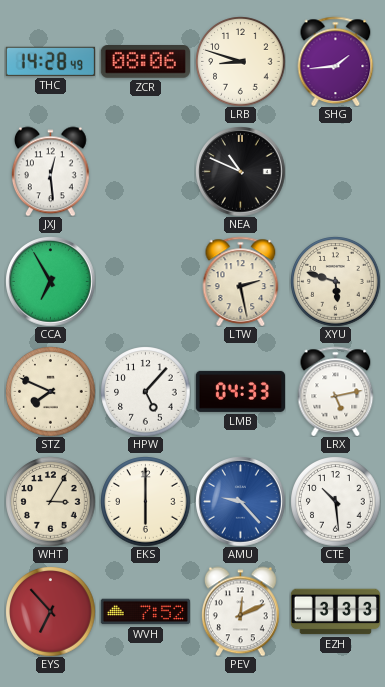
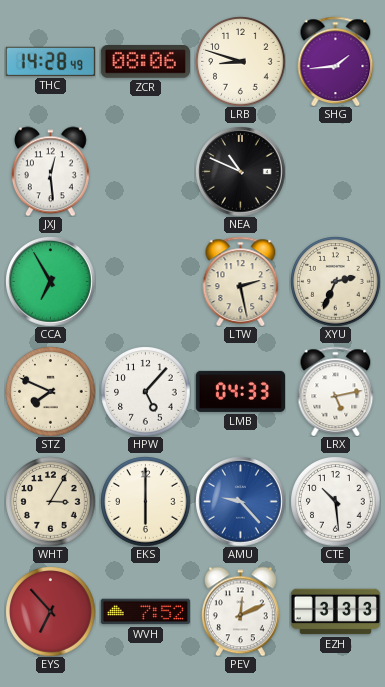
XYU: 5:48 -> 2:34
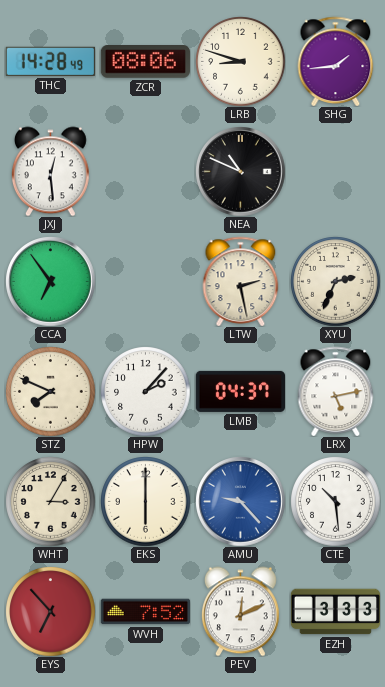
CCA: 6:55 -> 6:54
HPW: 5:07 -> 2:07
LMB: 04:33 -> 04:37
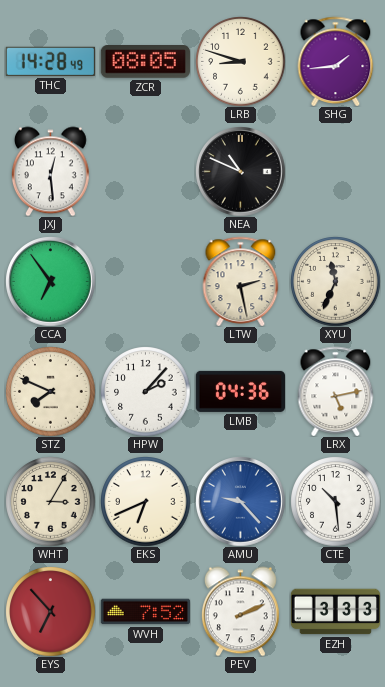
ZCR: 08:06 -> 08:05
XYU: 2:34 -> 11:34
LMB: 04:37 -> 04:36
EKS: 6:00 -> 6:41
PEV: 12:11 -> 2:11
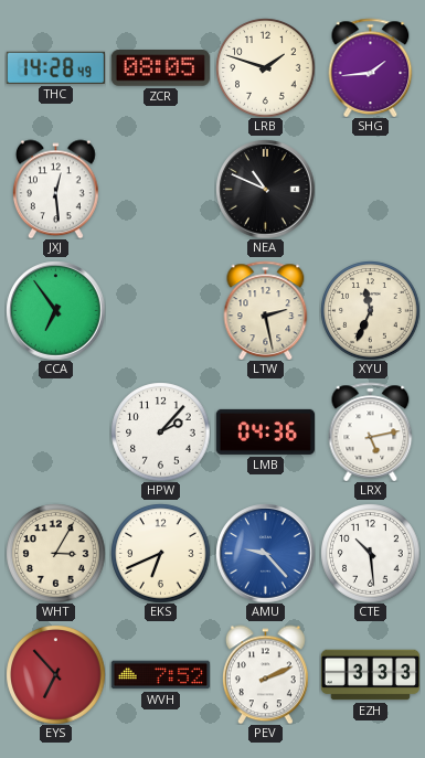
LRB: 8:48 -> 1:48
STZ: 7:49 -> none
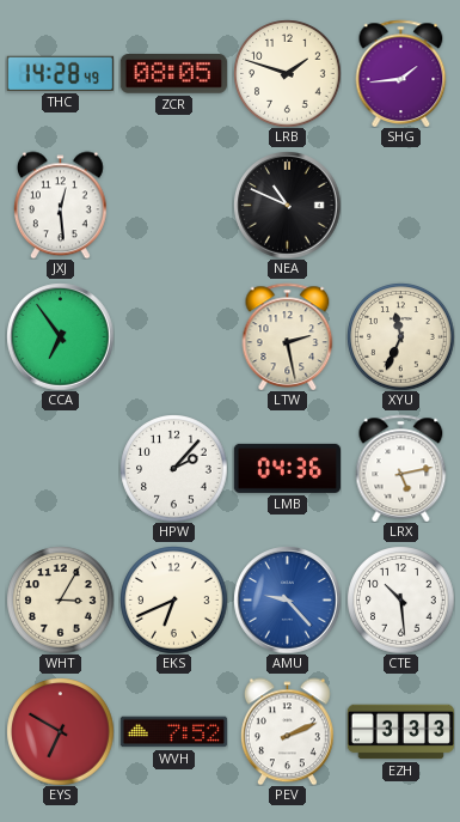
EYS: 6:53 -> 6:50
